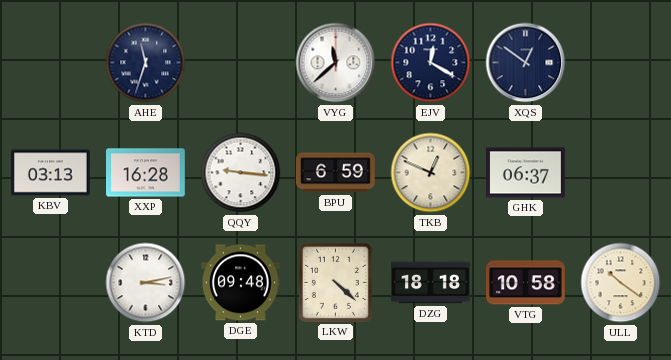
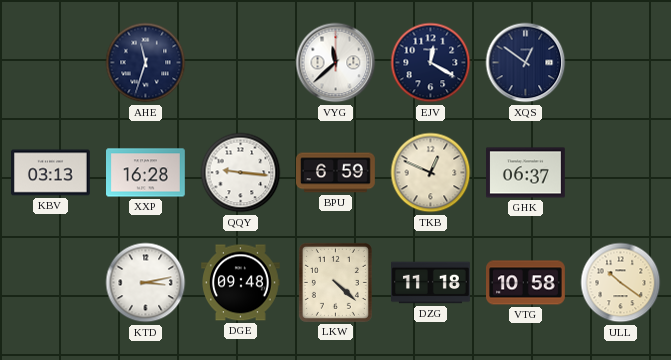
DZG: 18:18 -> 11:18
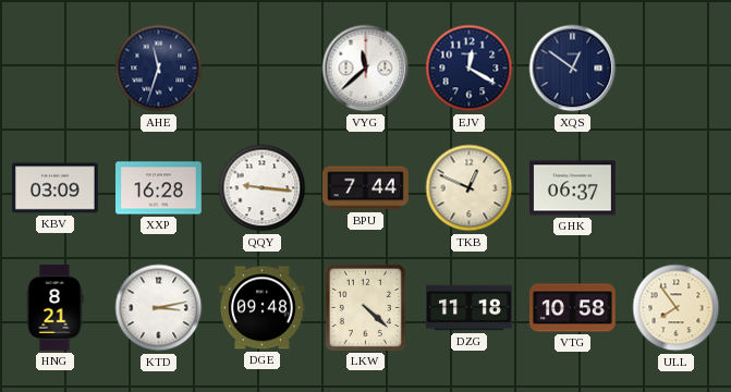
KBV: 03:13 -> 03:09
BPU: 6:59 -> 7:44
HNG: none -> 8:21
ULL: 10:21 -> 7:54
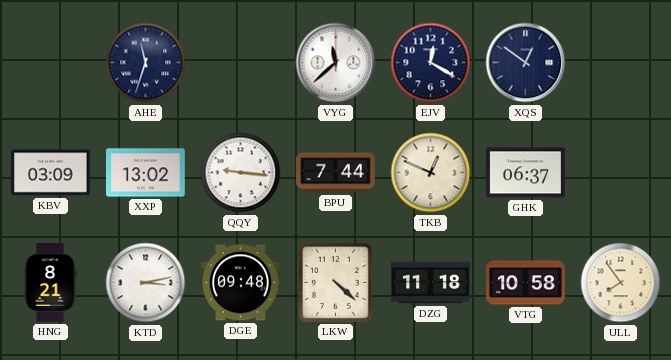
XXP: 16:28 -> 13:02
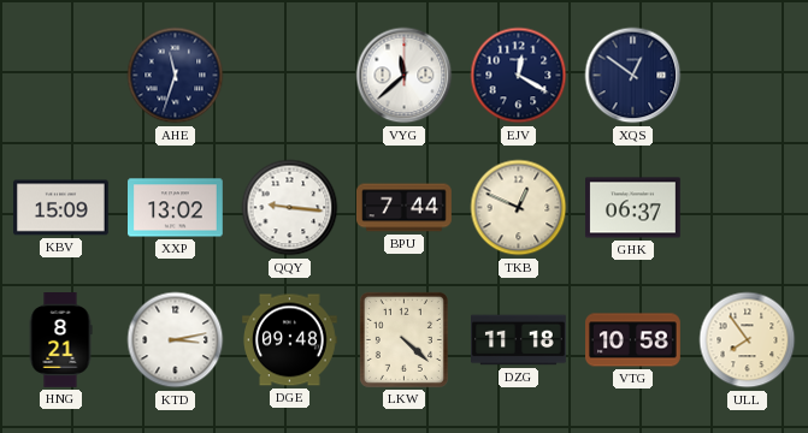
KBV: 03:09 -> 15:09
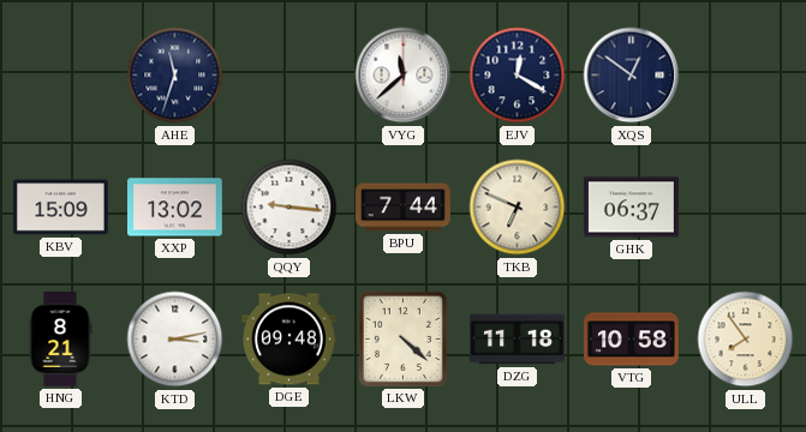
TKB: 12:49 -> 6:49
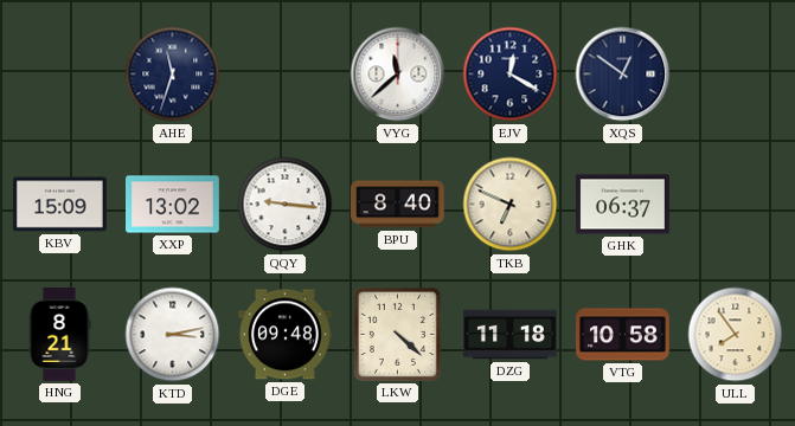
BPU: 7:44 -> 8:40
